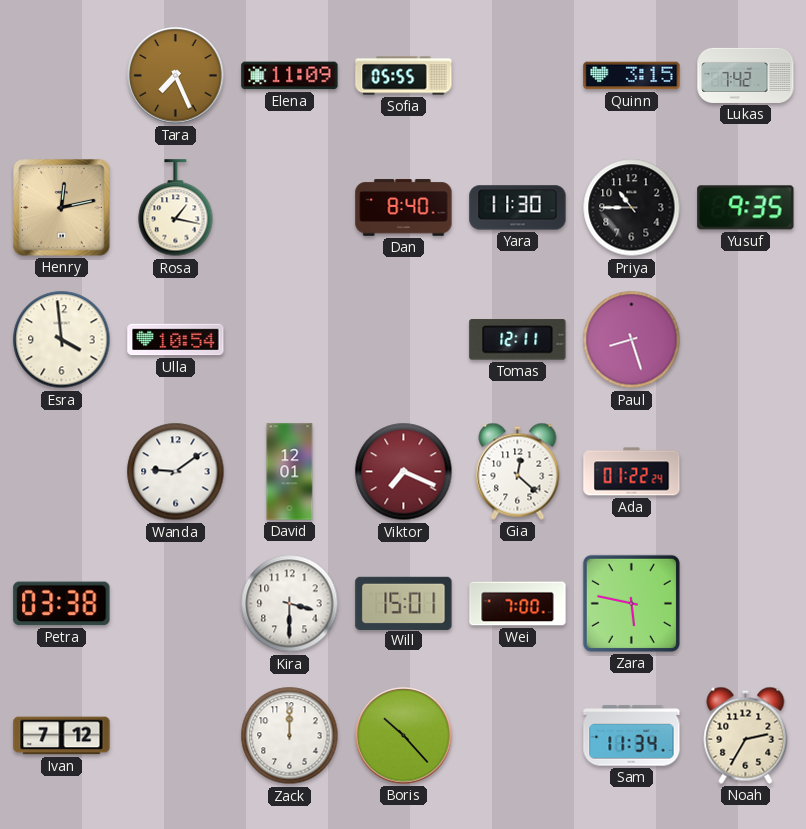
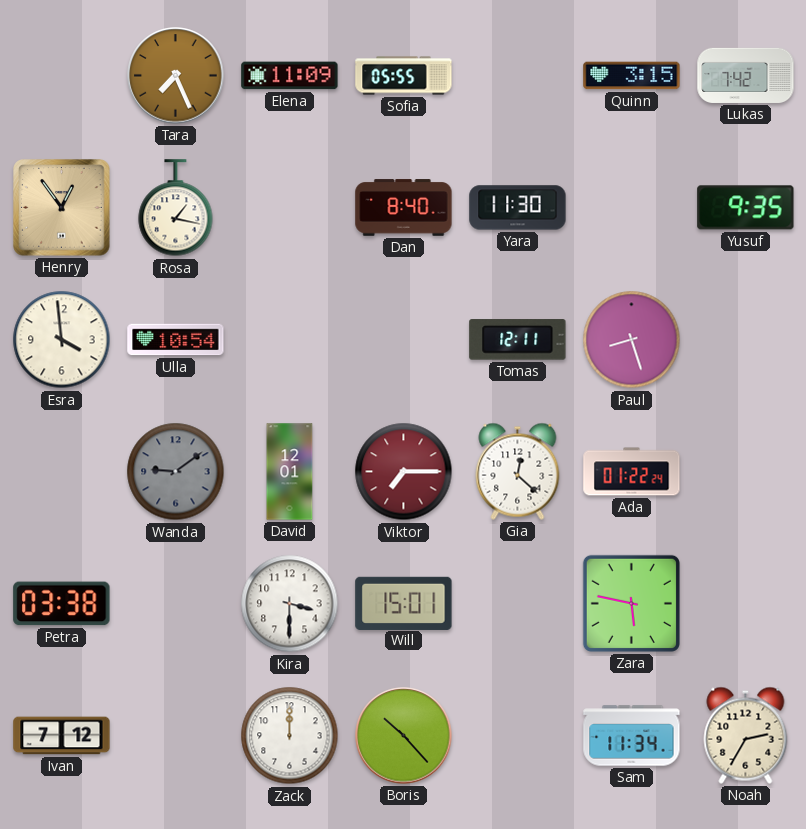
Henry: 12:13 -> 12:54
Priya: 10:45 -> none
Wanda dial: white -> grey
Viktor: 7:19 -> 7:15
Wei: 7:00 -> none
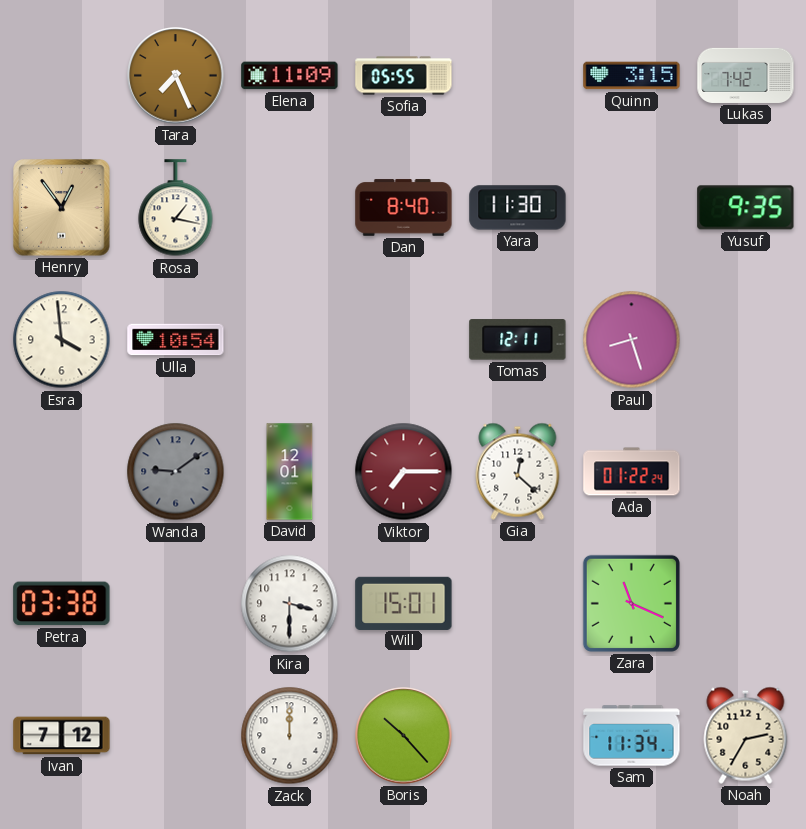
Zara: 5:47 -> 11:19
